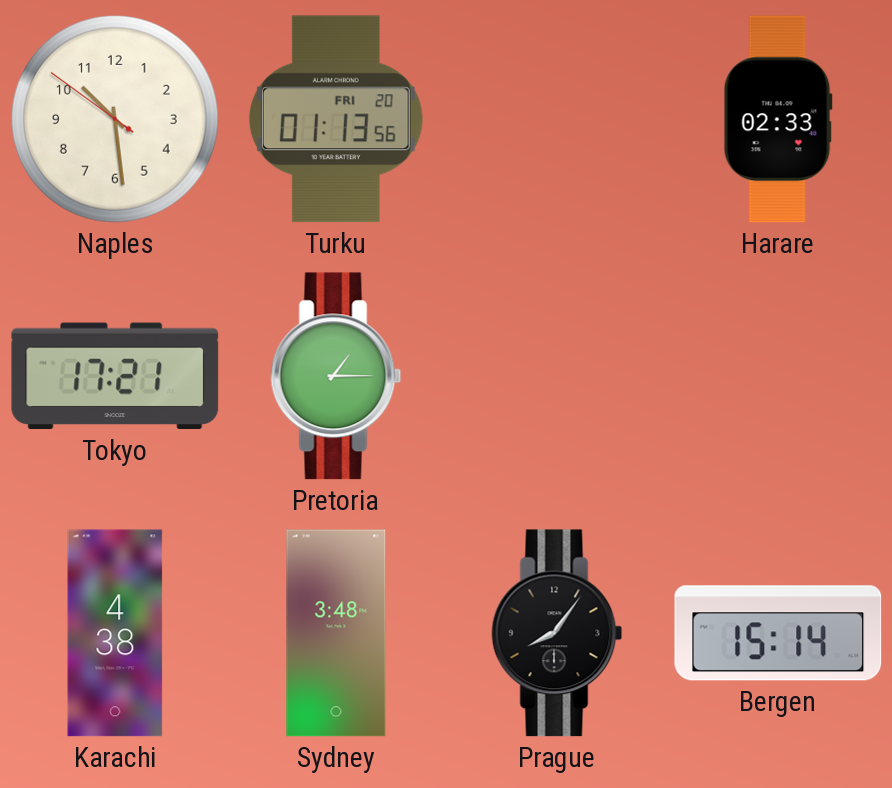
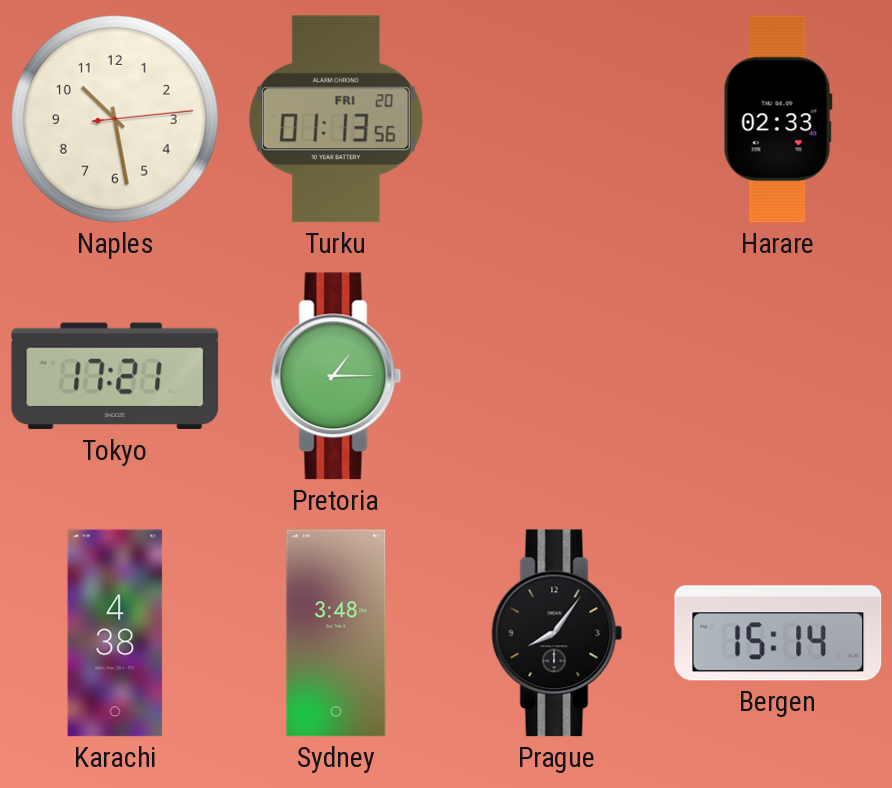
Naples: 10:28:51 -> 10:28:14
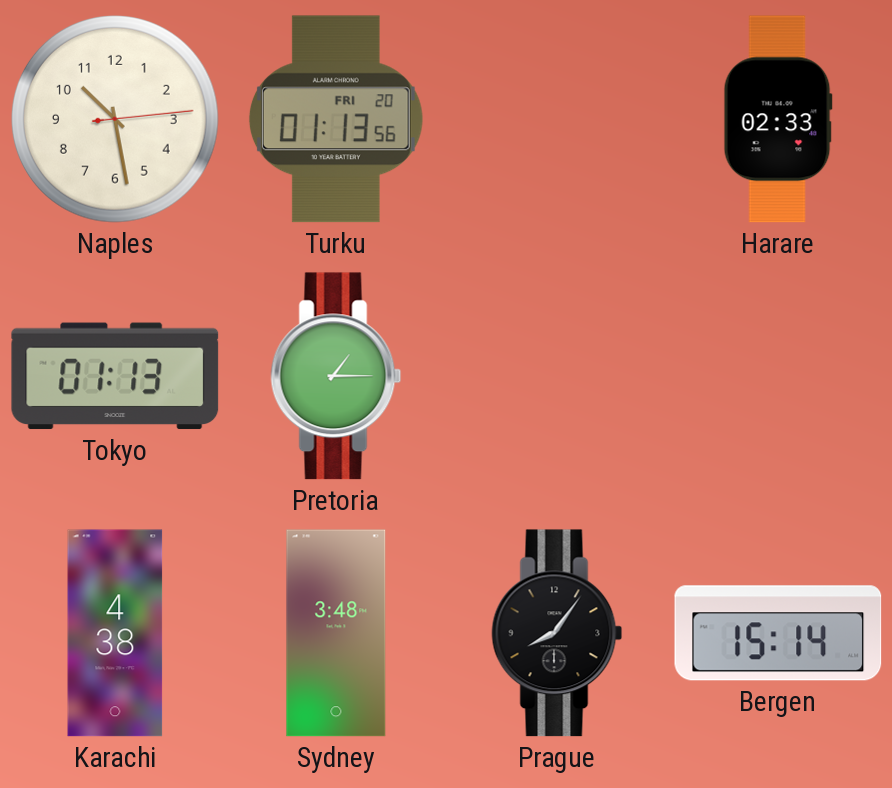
Tokyo: 17:21 -> 01:13
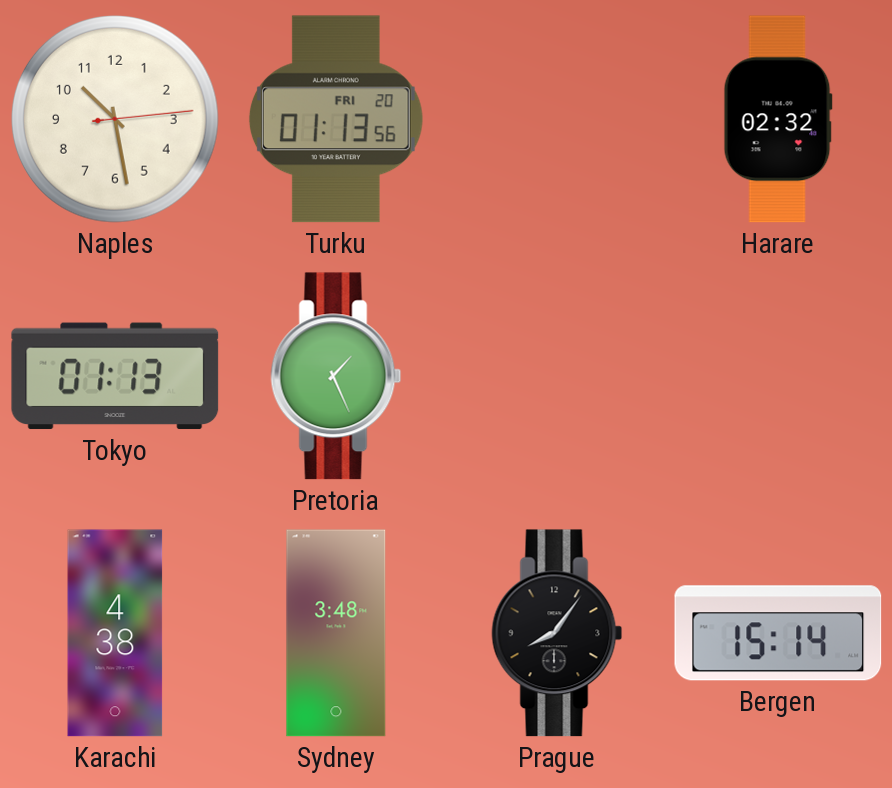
Harare: 02:33 -> 02:32
Pretoria: 1:15 -> 1:26
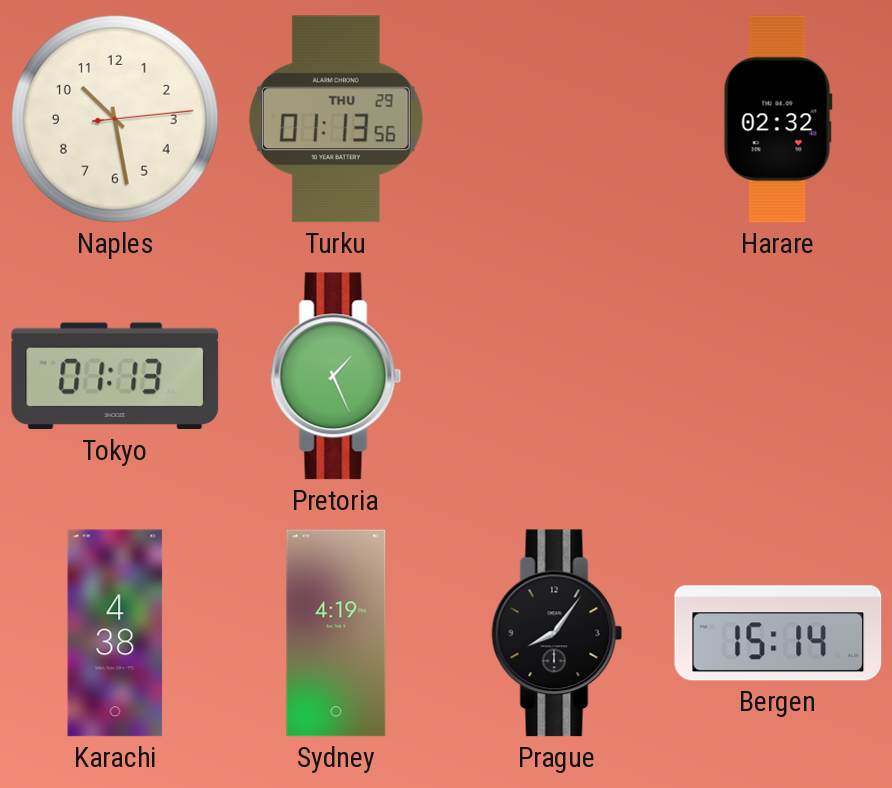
Turku date: FRI 20 -> THU 29
Sydney: 3:48 -> 4:19
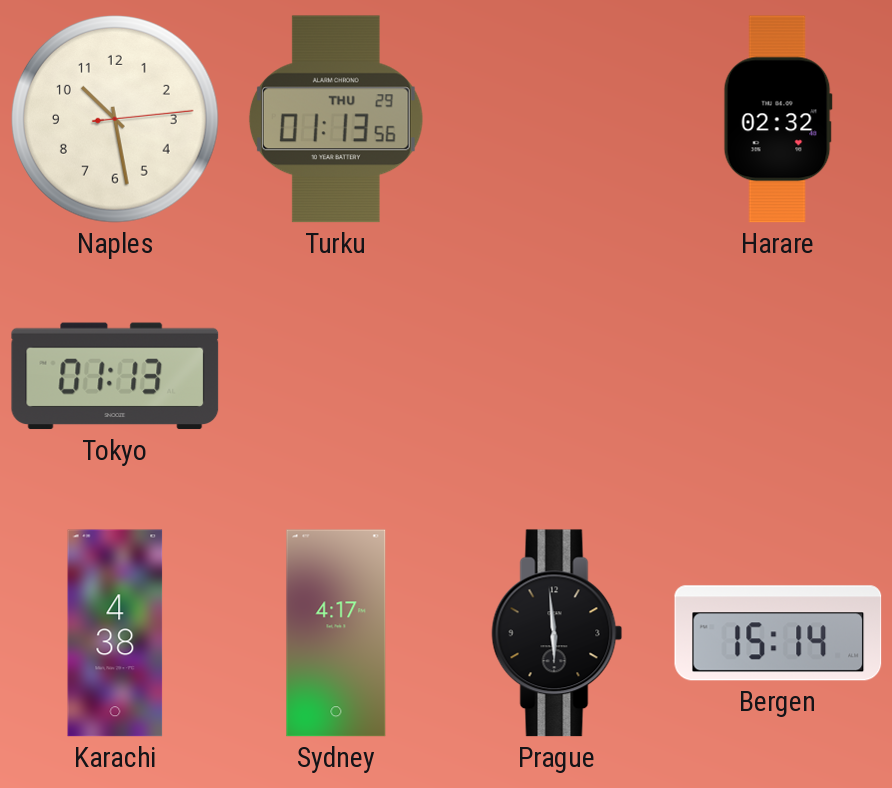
Pretoria: 1:26 -> none
Sydney: 4:19 -> 4:17
Prague: 8:06 -> 5:59
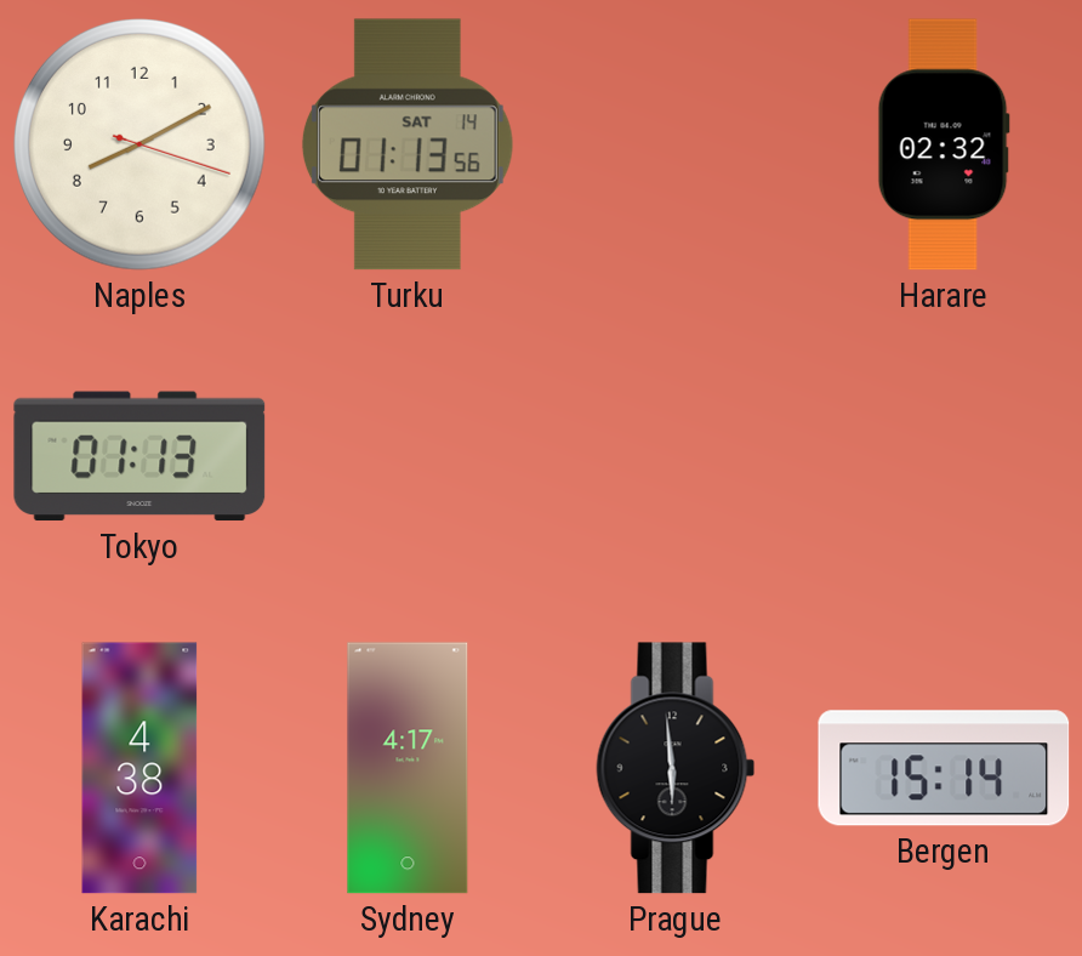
Naples: 10:28 -> 8:10
Turku date: THU 29 -> SAT 14
